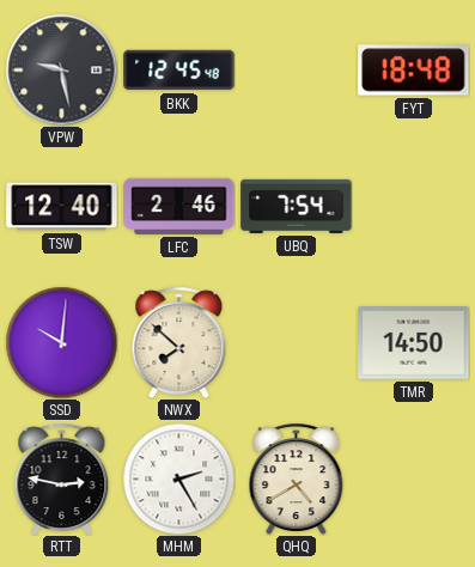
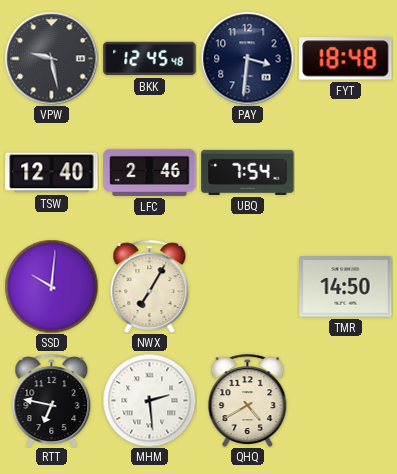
PAY: none -> 3:31
NWX: 7:52 -> 7:05
RTT: 2:47 -> 6:47
MHM: 2:25 -> 2:29
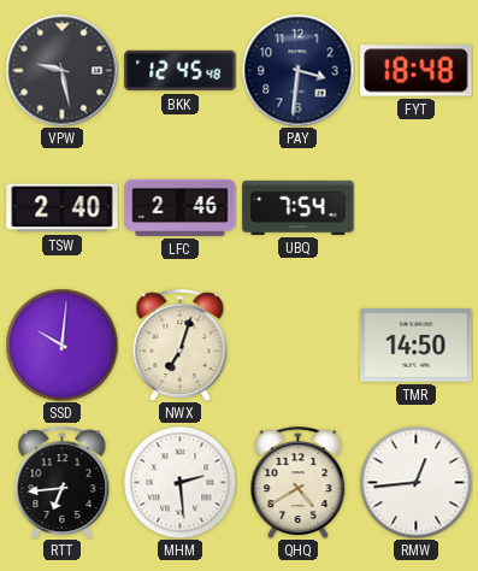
TSW: 12:40 -> 2:40
NWX: 7:05 -> 7:03
RTT: 6:47 -> 6:44
RMW: none -> 12:44
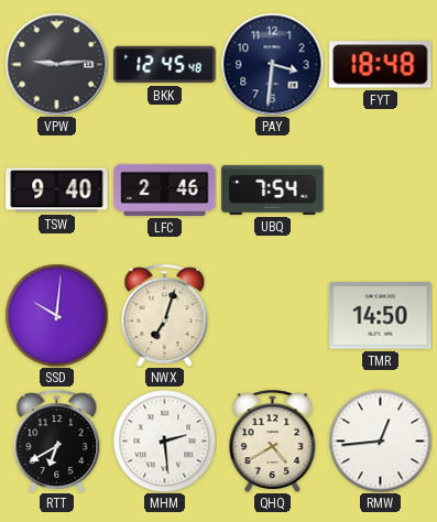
VPW: 9:28 -> 9:14
TSW: 2:40 -> 9:40
RTT: 6:44 -> 6:40
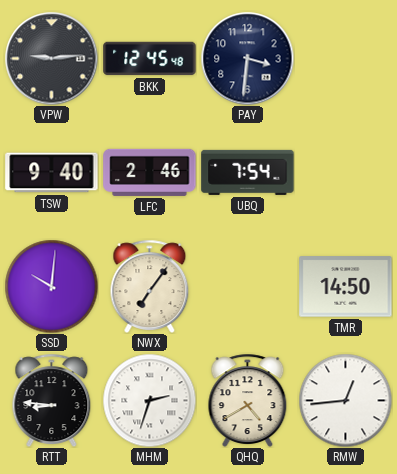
FYT: 18:48 -> none
NWX: 7:03 -> 7:06
RTT: 6:40 -> 8:46
MHM: 2:29 -> 2:33
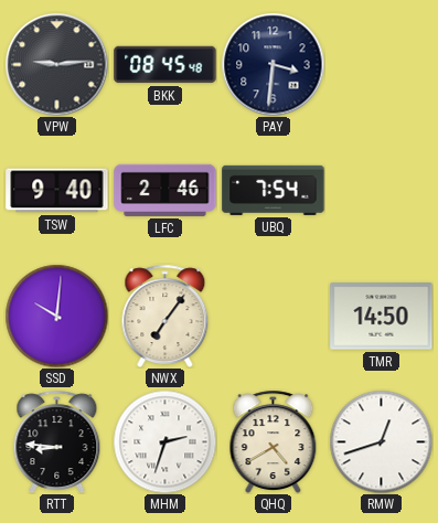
BKK: 12:45 -> 08:45
RMW: 12:44 -> 12:42
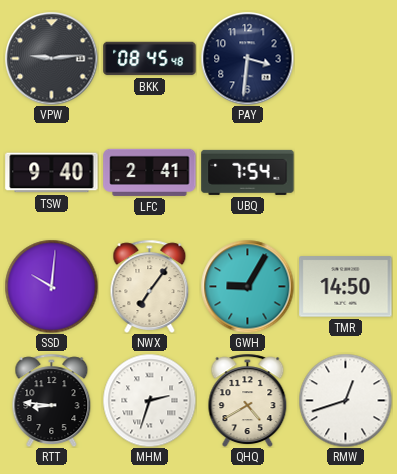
LFC: 2:46 -> 2:41
GWH: none -> 9:05
